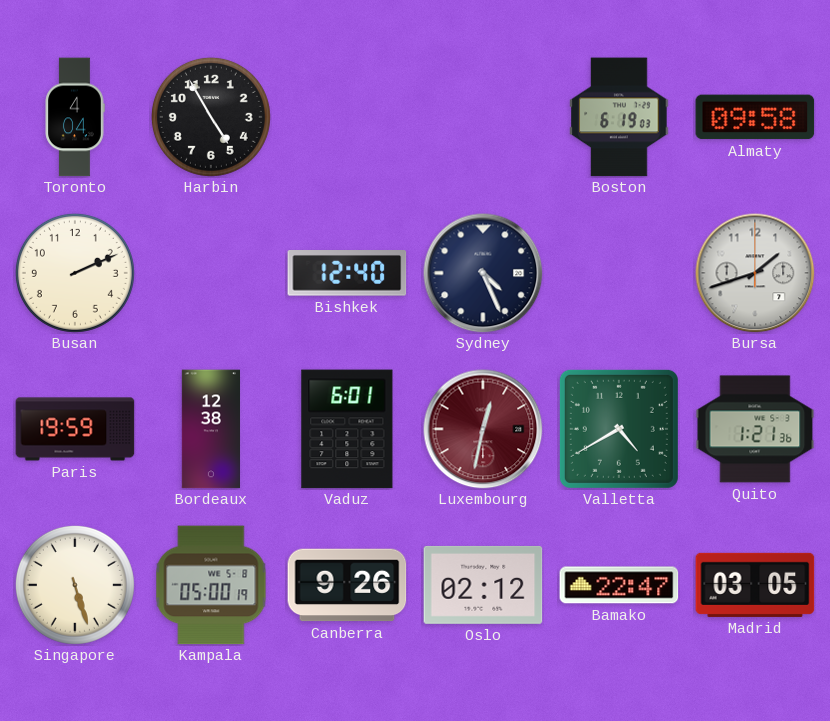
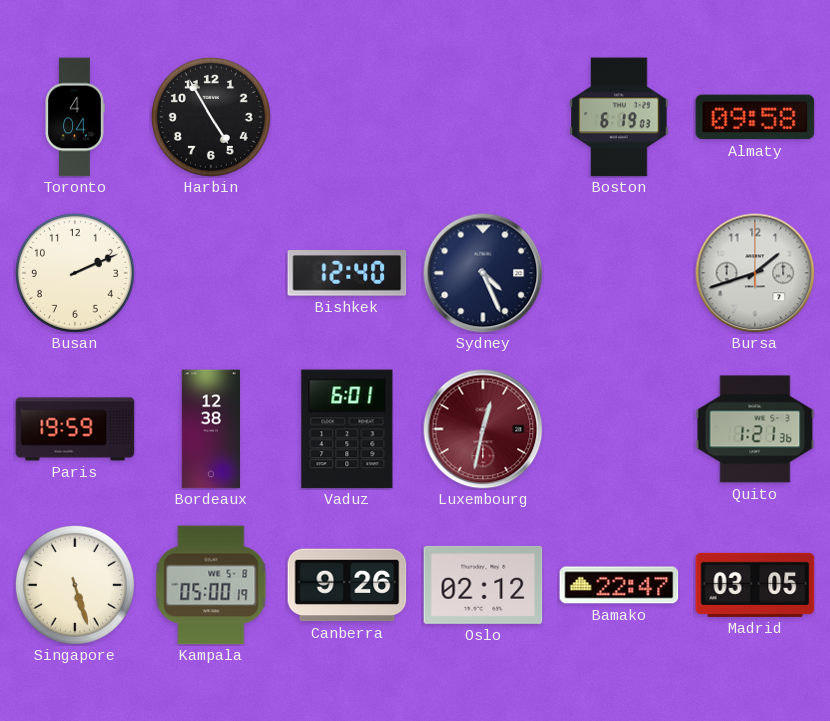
Valletta: 4:40 -> none
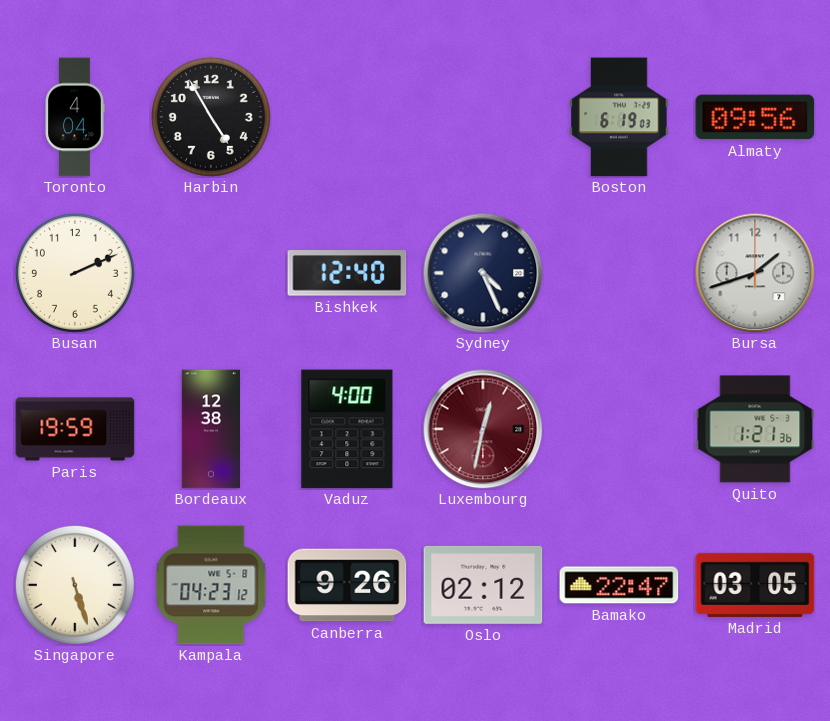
Almaty: 09:58 -> 09:56
Vaduz: 6:01 -> 4:00
Kampala: 05:00 -> 04:23
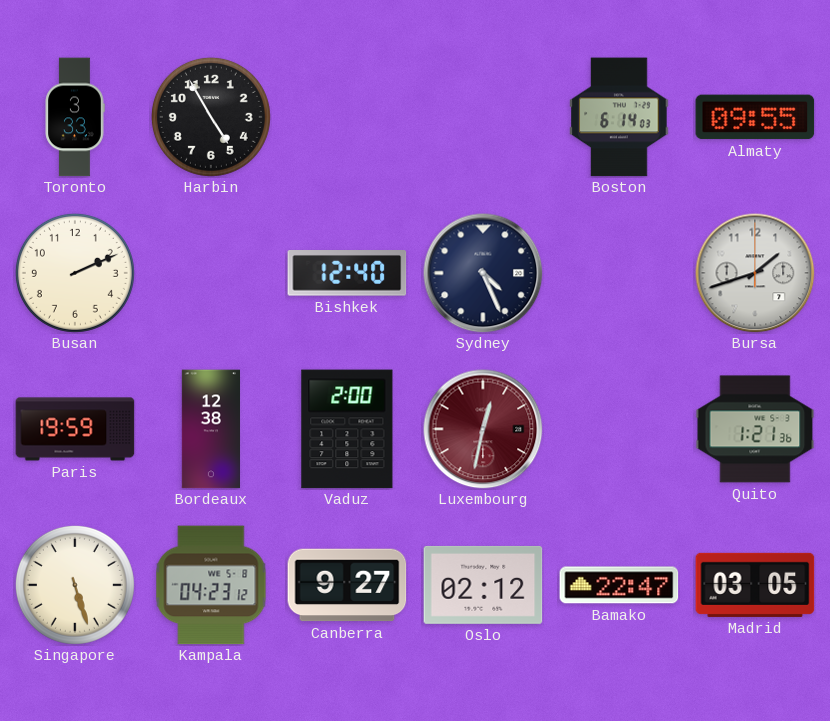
Toronto: 4:04 -> 3:33
Boston: 6:19 -> 6:14
Almaty: 09:56 -> 09:55
Vaduz: 4:00 -> 2:00
Canberra: 9:26 -> 9:27
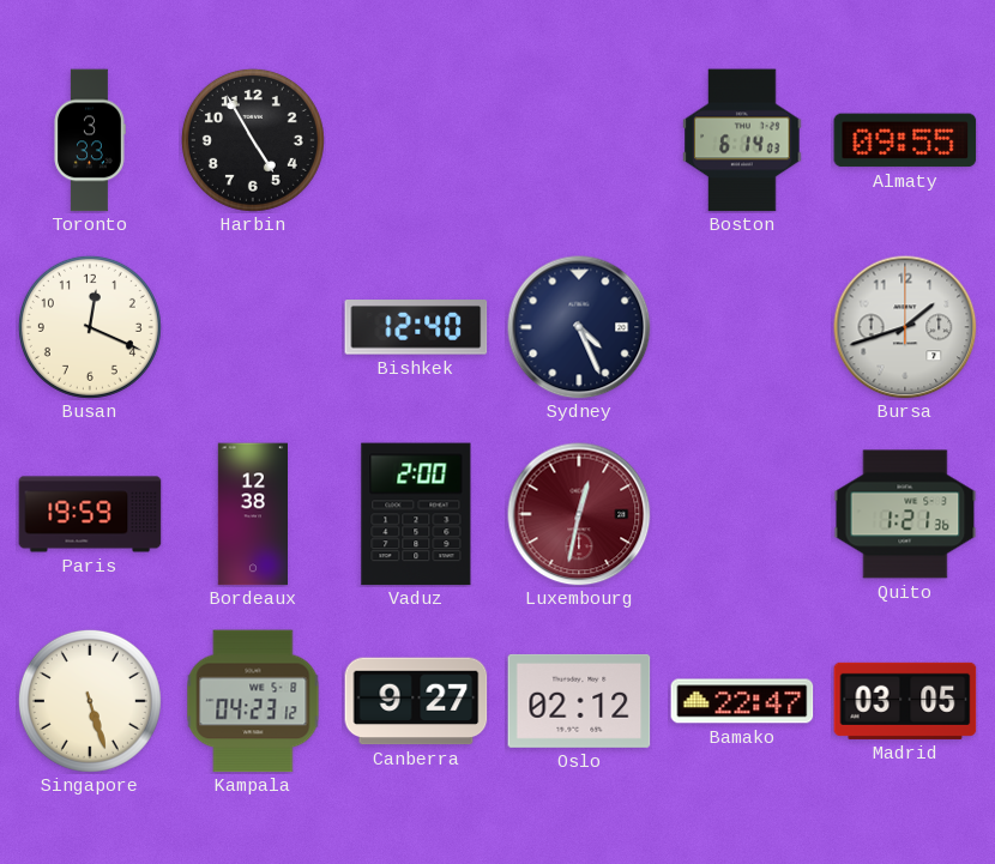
Busan: 2:11 -> 12:19
